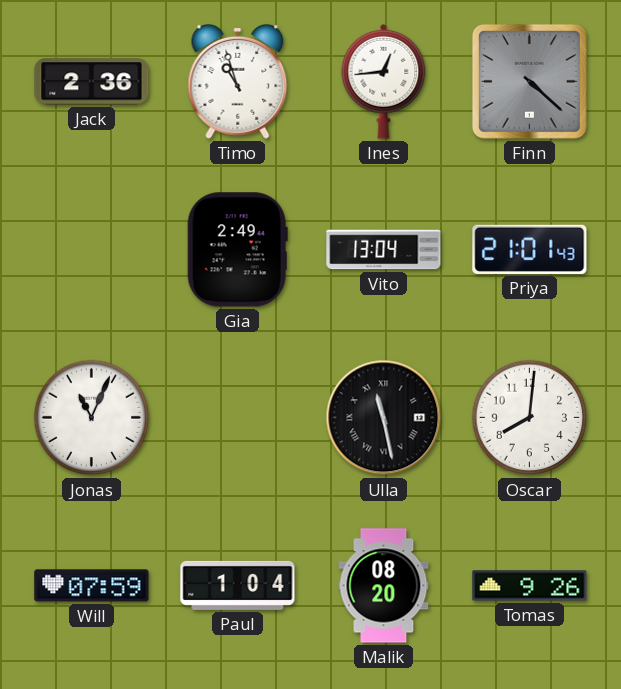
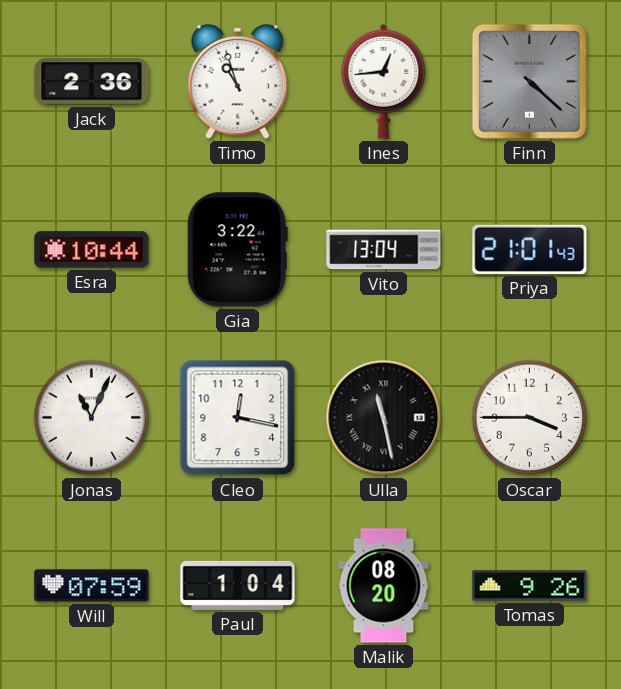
Esra: none -> 10:44
Gia: 2:49 -> 3:22
Cleo: none -> 12:17
Oscar: 8:01 -> 3:45
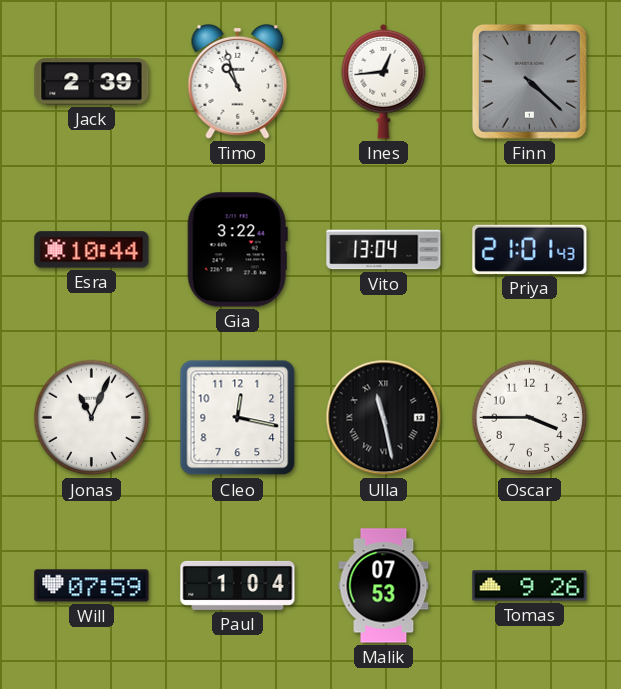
Jack: 2:36 -> 2:39
Malik: 08:20 -> 07:53
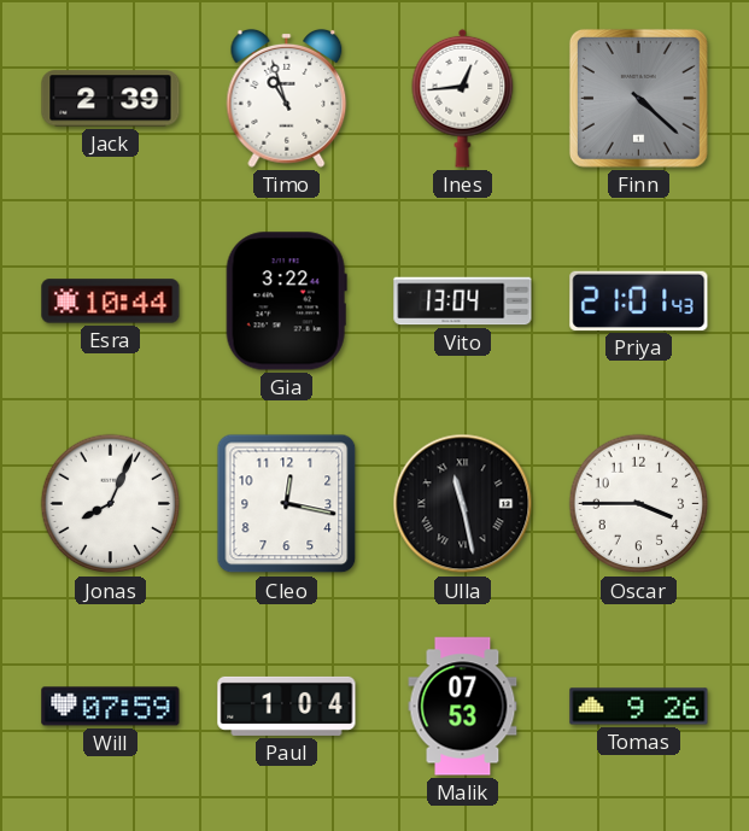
Jonas: 11:04 -> 8:04
